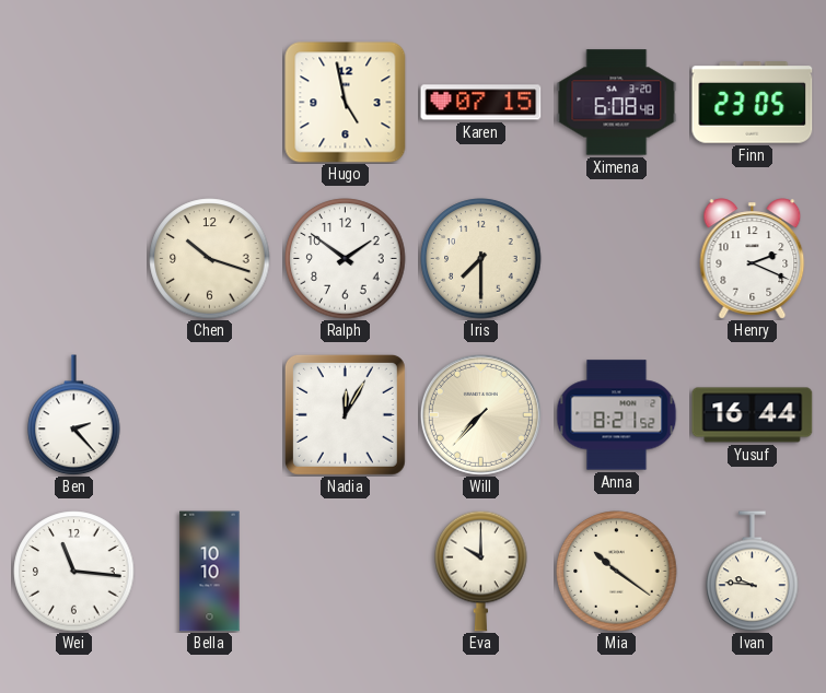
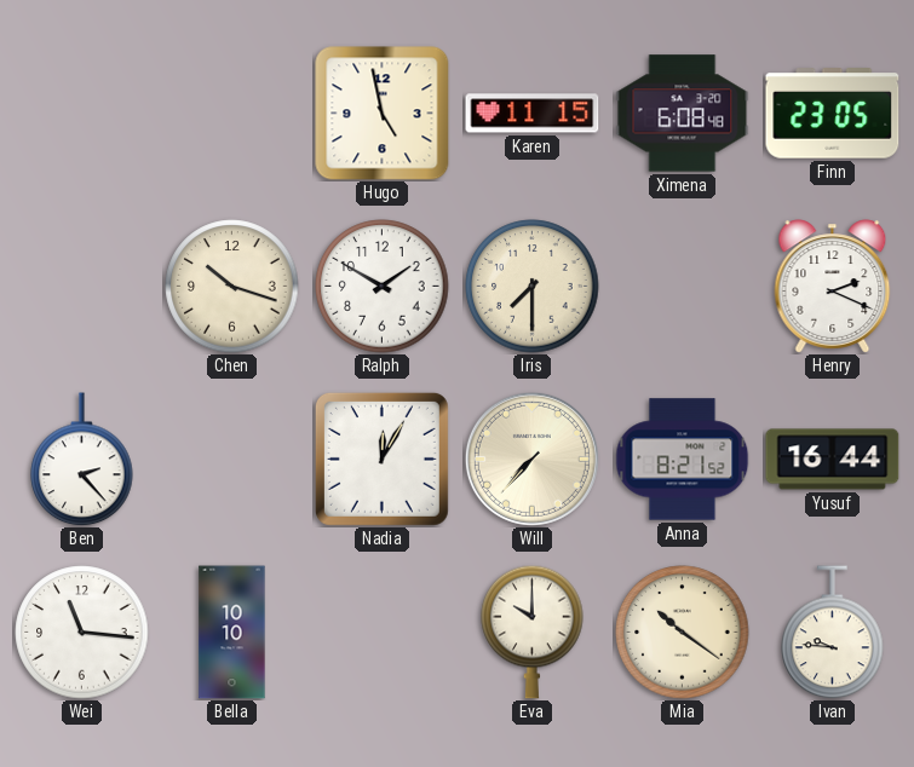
Karen: 07:15 -> 11:15
Ralph: 1:51 -> 1:50
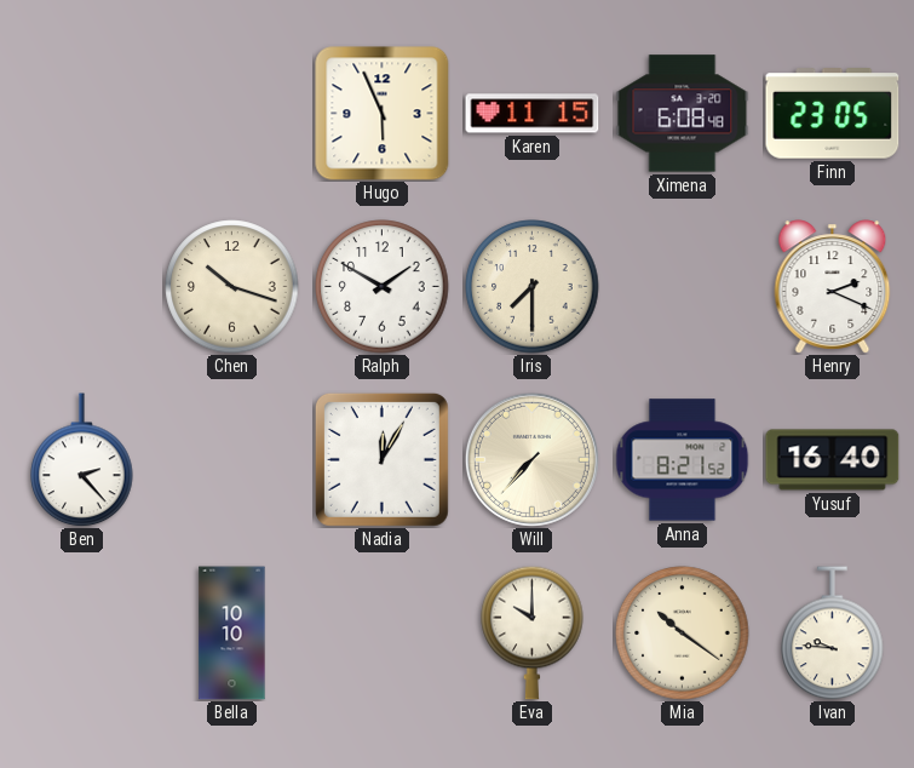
Hugo: 4:58 -> 5:56
Yusuf: 16:44 -> 16:40
Wei: 11:16 -> none
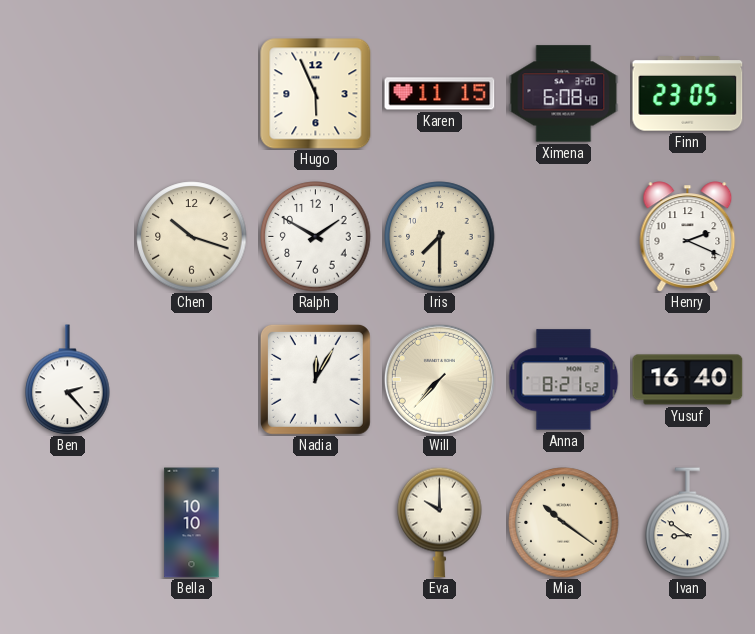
Ivan: 9:46 -> 8:51
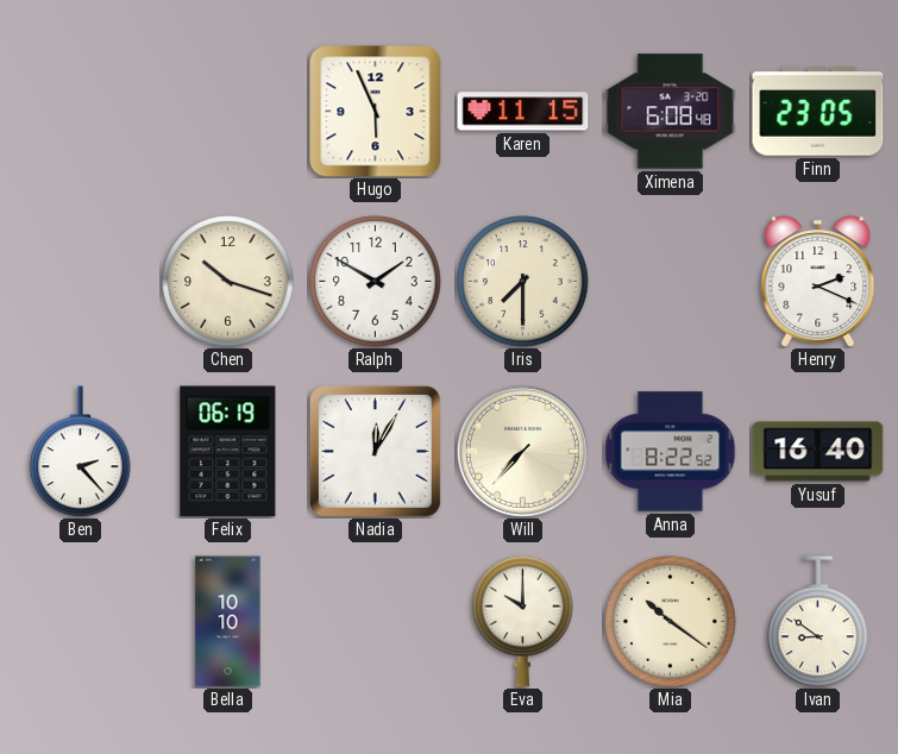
Felix: none -> 06:19
Anna: 8:21 -> 8:22
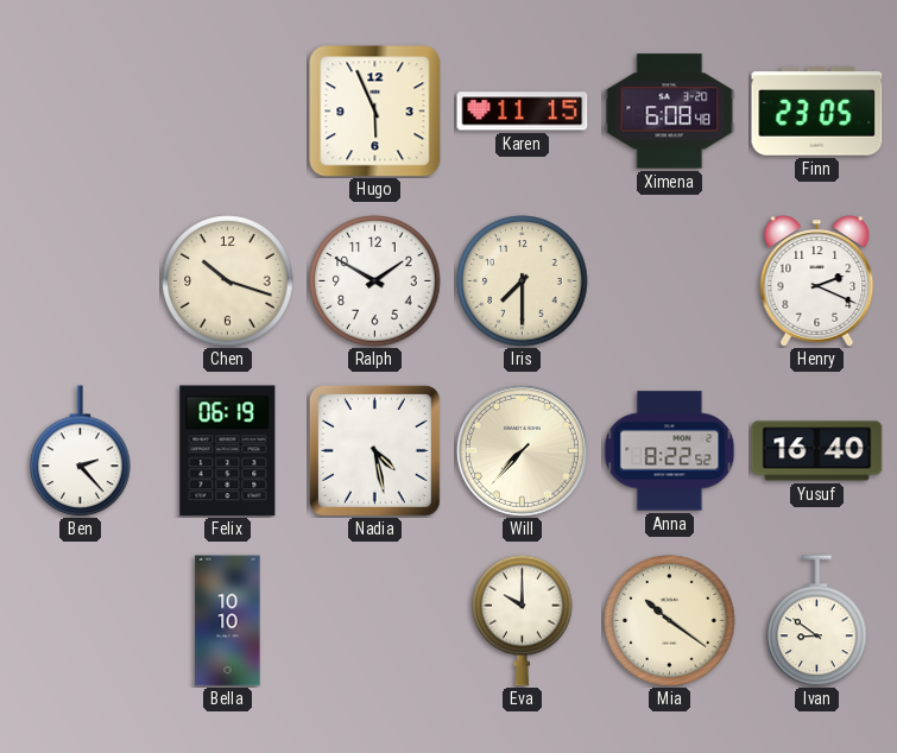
Nadia: 12:05 -> 4:28
